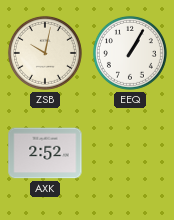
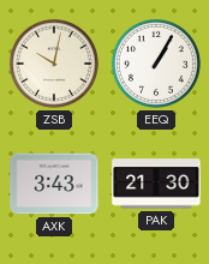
AXK: 2:52 -> 3:43
PAK: none -> 21:30
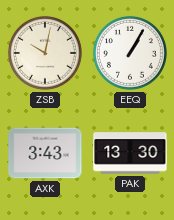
PAK: 21:30 -> 13:30
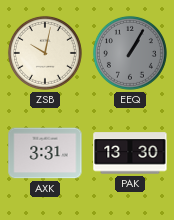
EEQ dial: white -> grey
AXK: 3:43 -> 3:31
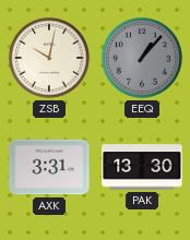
EEQ: 1:05 -> 1:07
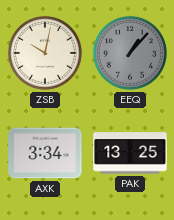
AXK: 3:31 -> 3:34
PAK: 13:30 -> 13:25
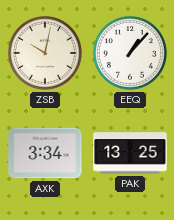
EEQ dial: grey -> white
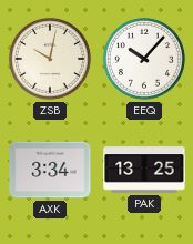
EEQ: 1:07 -> 10:07
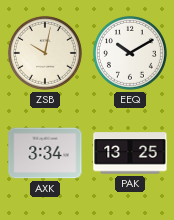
EEQ: 10:07 -> 10:10
